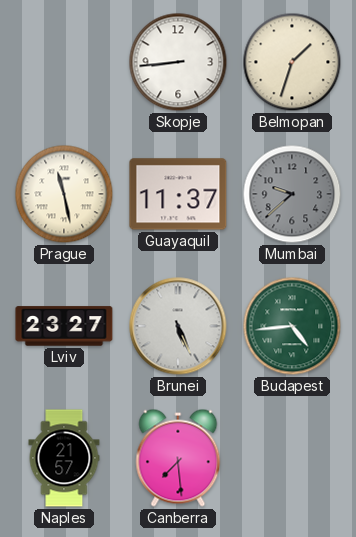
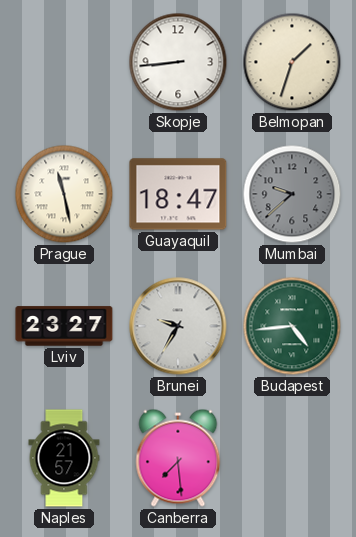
Guayaquil: 11:37 -> 18:47
Brunei: 5:26 -> 9:35
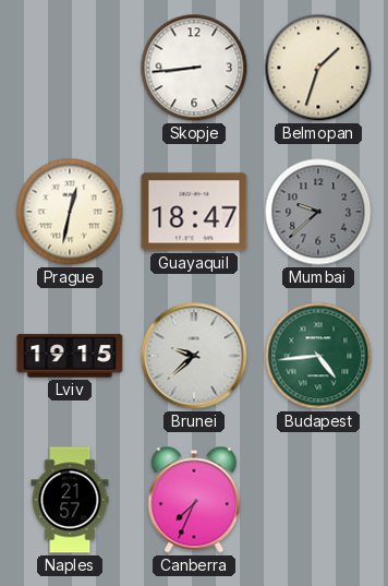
Prague: 11:28 -> 12:32
Lviv: 23:27 -> 19:15
Brunei: 9:35 -> 9:38
Canberra: 7:29 -> 7:34
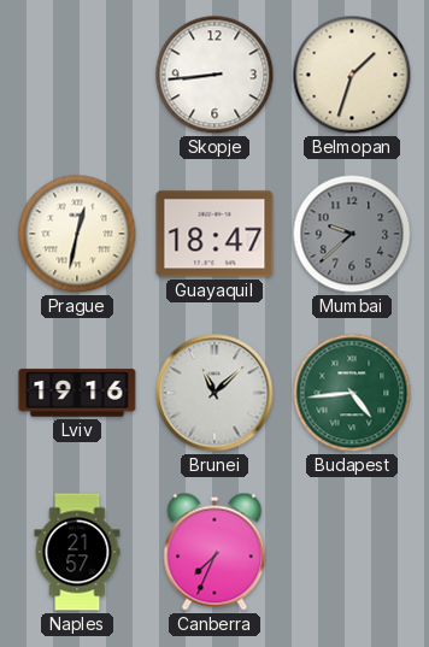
Lviv: 19:15 -> 19:16
Brunei: 9:38 -> 11:08
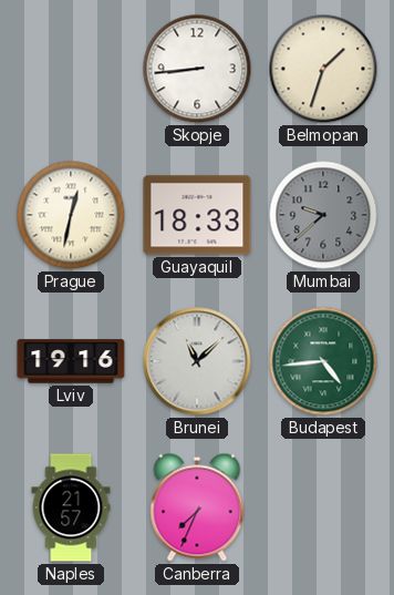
Guayaquil: 18:47 -> 18:33
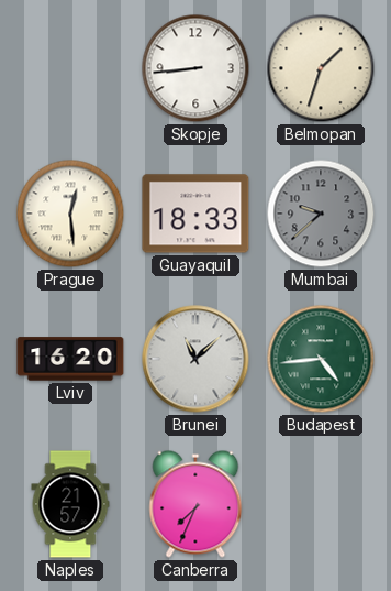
Prague: 12:32 -> 12:29
Lviv: 19:16 -> 16:20
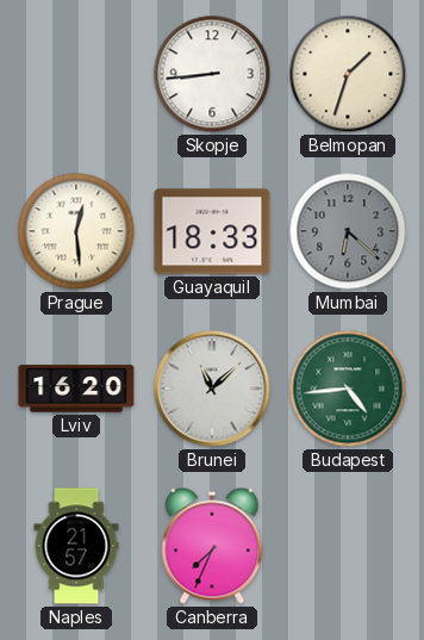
Mumbai: 9:38 -> 6:22
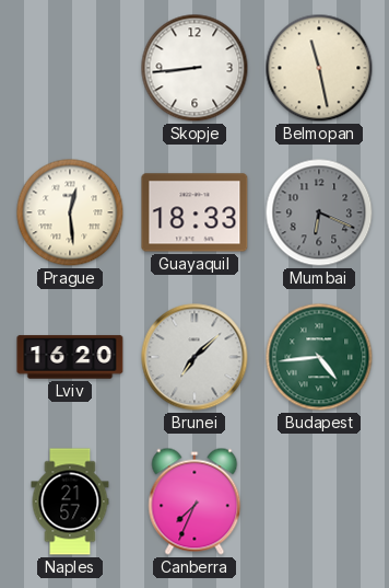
Belmopan: 1:33 -> 11:28
Mumbai: 6:22 -> 6:19
Brunei: 11:08 -> 7:08
